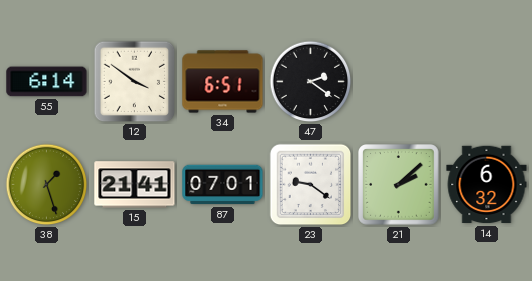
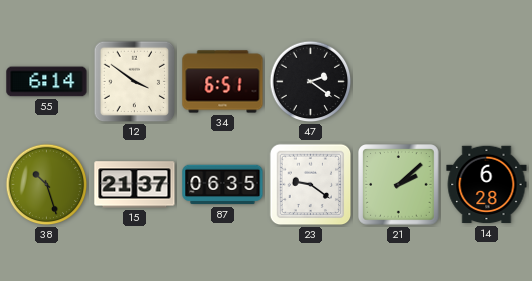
38: 1:27 -> 10:27
15: 21:41 -> 21:37
87: 07:01 -> 06:35
14: 6:32 -> 6:28
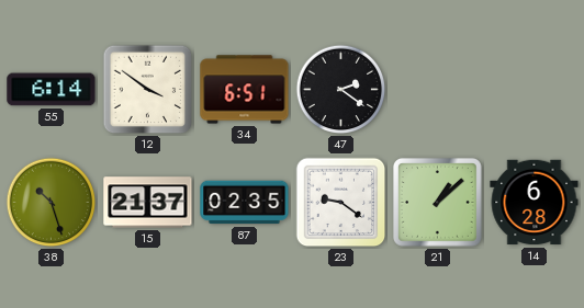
87: 06:35 -> 02:35
21: 2:08 -> 1:08
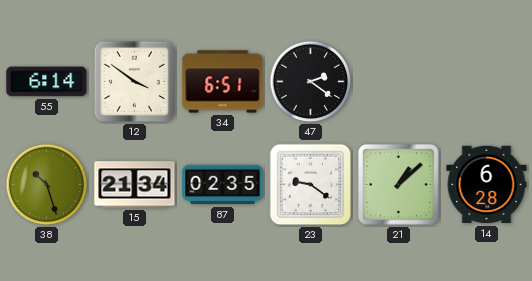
15: 21:37 -> 21:34
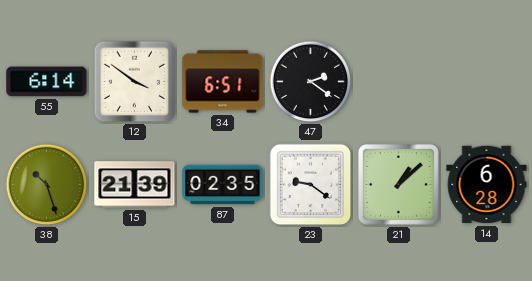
15: 21:34 -> 21:39
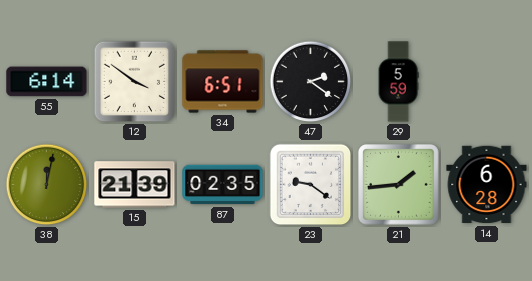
29: none -> 5:59
38: 10:27 -> 12:02
21: 1:08 -> 1:44
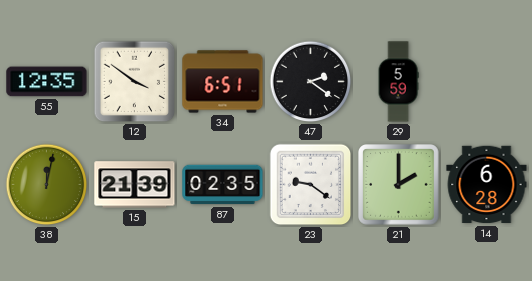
55: 6:14 -> 12:35
21: 1:44 -> 2:00
